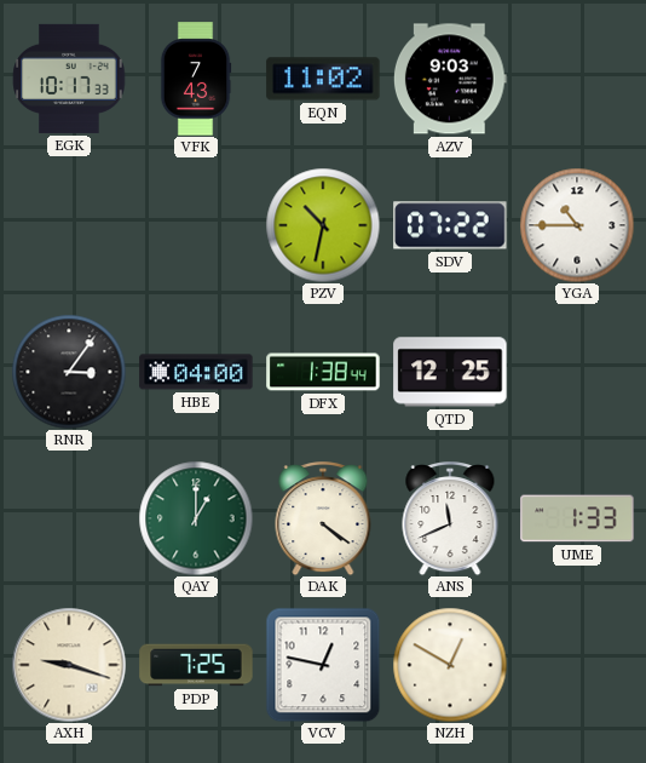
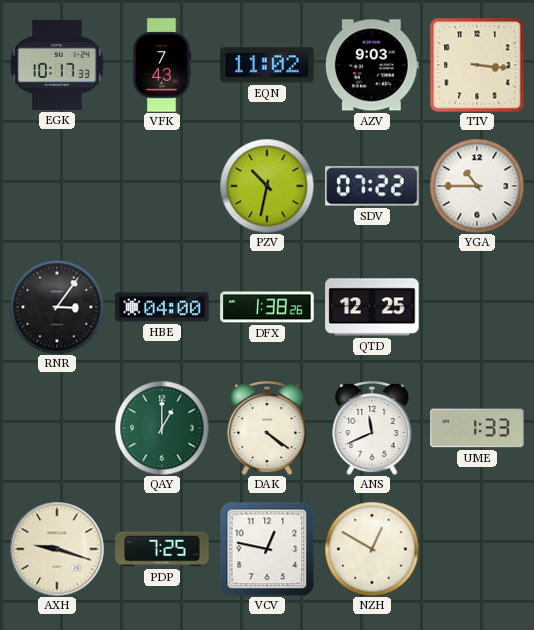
TTV: none -> 3:16
DFX: 1:38:44 -> 1:38:26
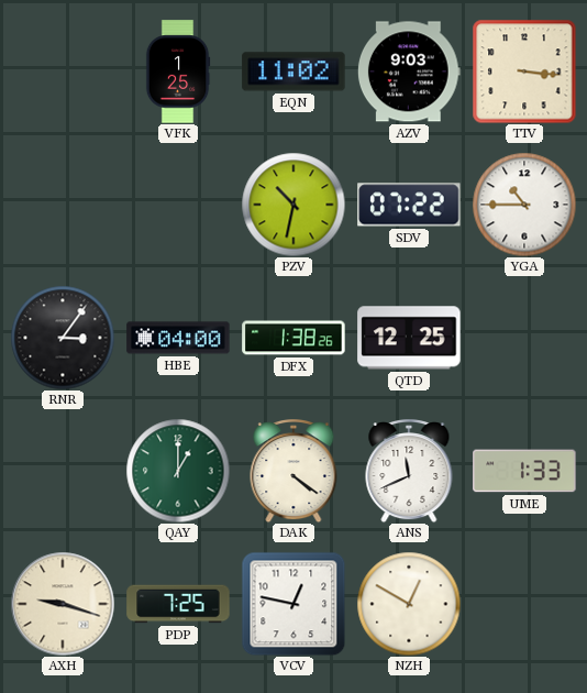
EGK: 10:17 -> none
VFK: 7:43 -> 1:25
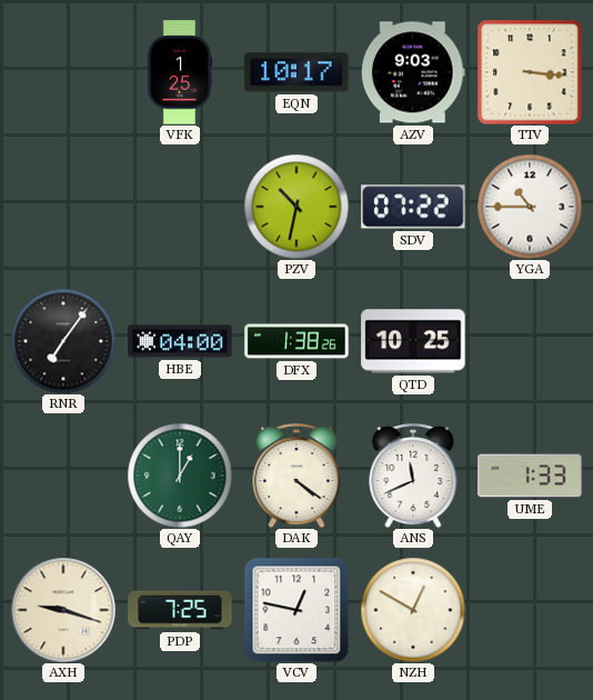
EQN: 11:02 -> 10:17
RNR: 3:06 -> 7:06
QTD: 12:25 -> 10:25
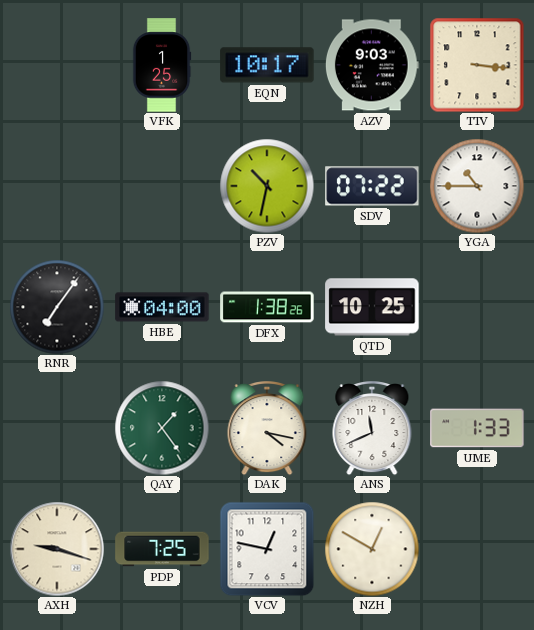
QAY: 1:00 -> 1:24
DAK: 4:21 -> 4:17
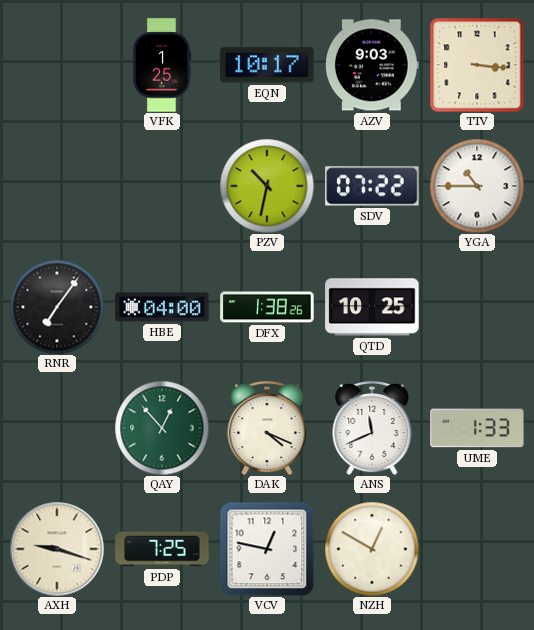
QAY: 1:24 -> 12:53
DAK: 4:17 -> 4:19
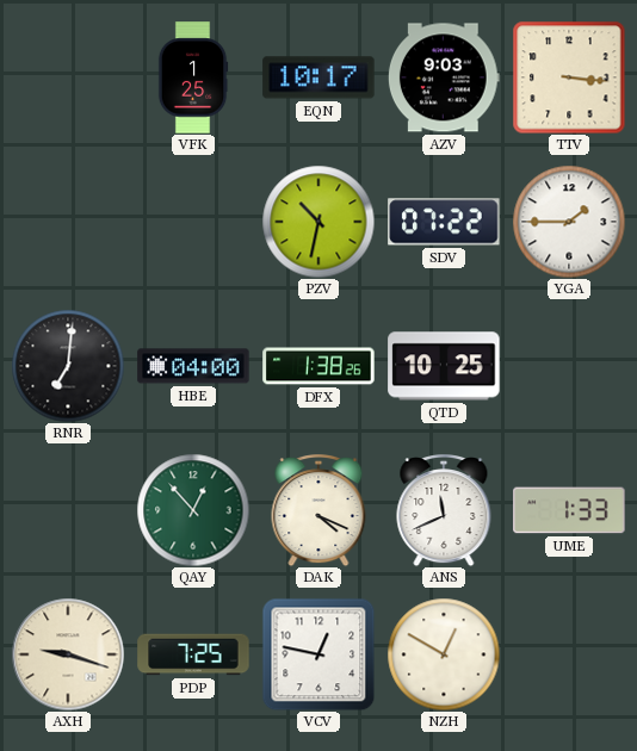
YGA: 10:45 -> 1:45
RNR: 7:06 -> 7:01
